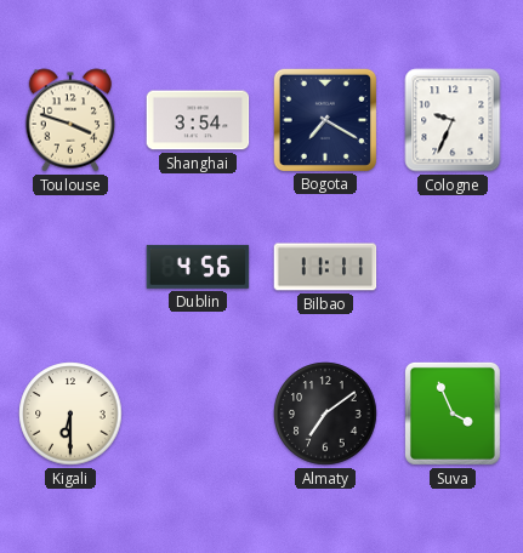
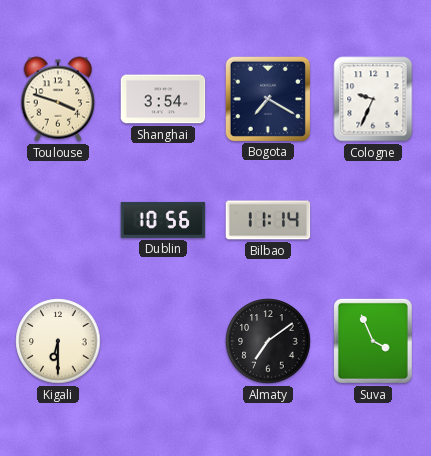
Dublin: 4:56 -> 10:56
Bilbao: 11:11 -> 11:14
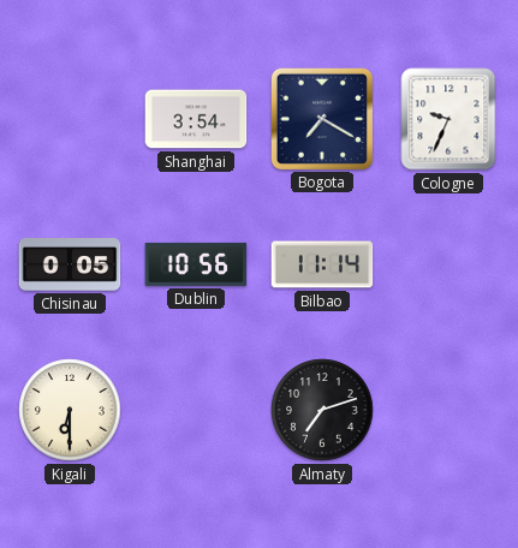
Toulouse: 3:48 -> none
Chisinau: none -> 0:05
Almaty: 7:09 -> 7:12
Suva: 3:56 -> none
